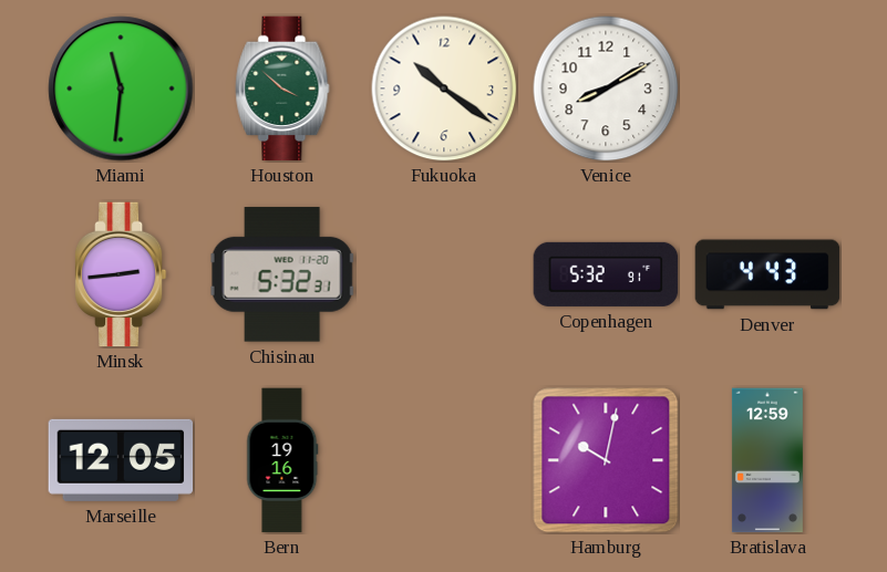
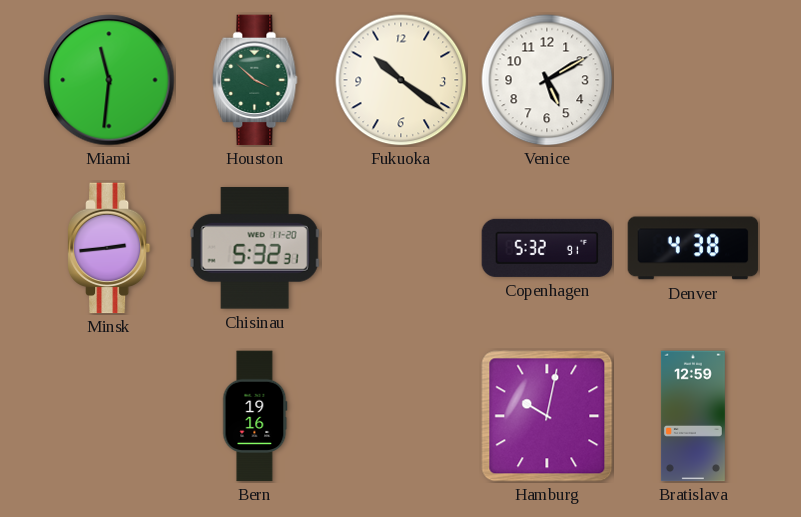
Venice: 8:10 -> 5:10
Denver: 4:43 -> 4:38
Marseille: 12:05 -> none
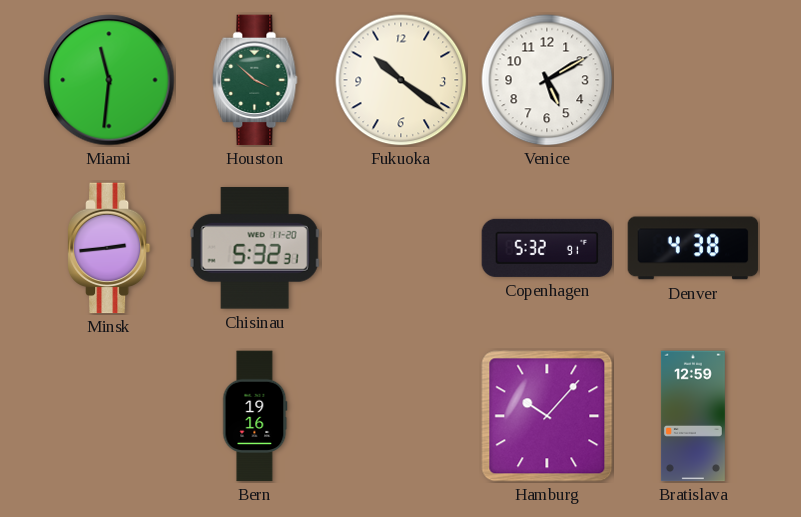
Hamburg: 10:02 -> 10:07
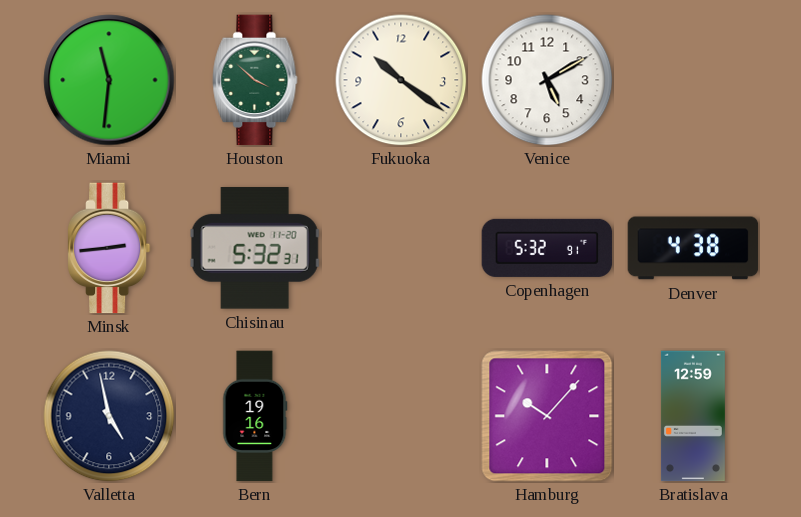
Valletta: none -> 4:58
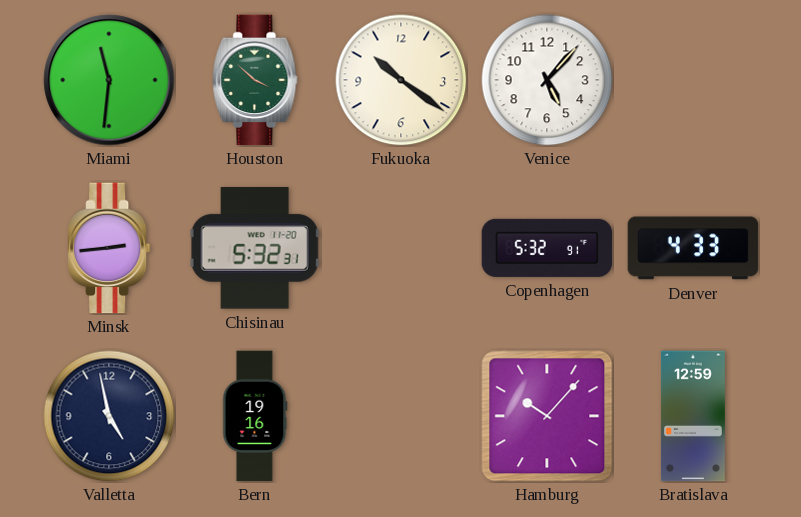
Venice: 5:10 -> 5:07
Denver: 4:38 -> 4:33
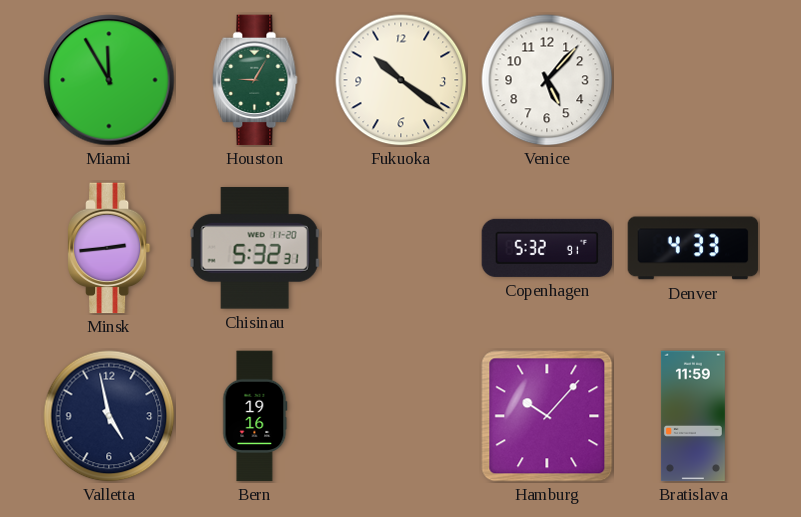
Miami: 11:31 -> 11:55
Houston: 3:52 -> 9:05
Bratislava: 12:59 -> 11:59
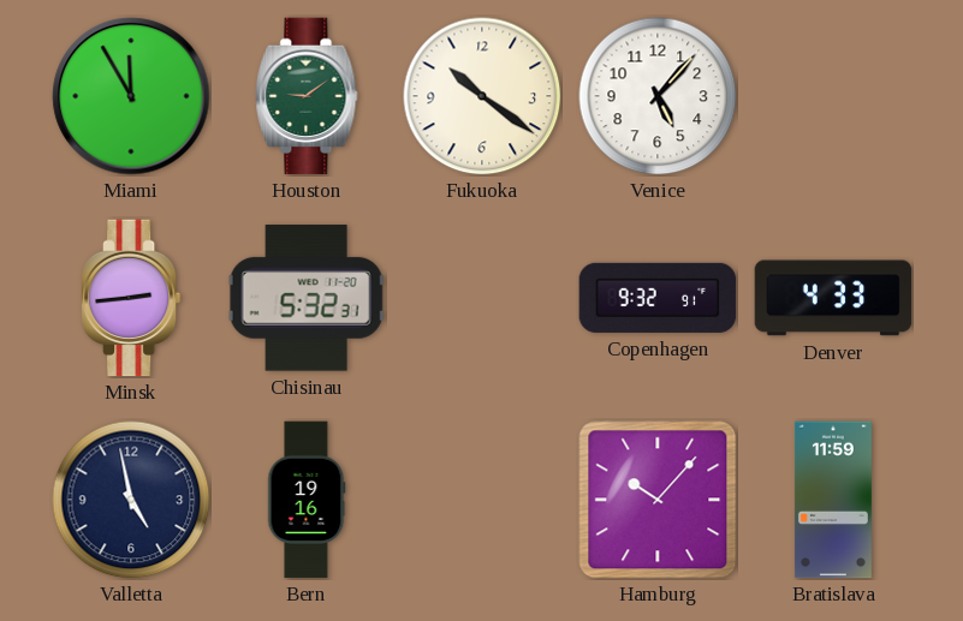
Houston: 9:05 -> 9:09
Copenhagen: 5:32 -> 9:32
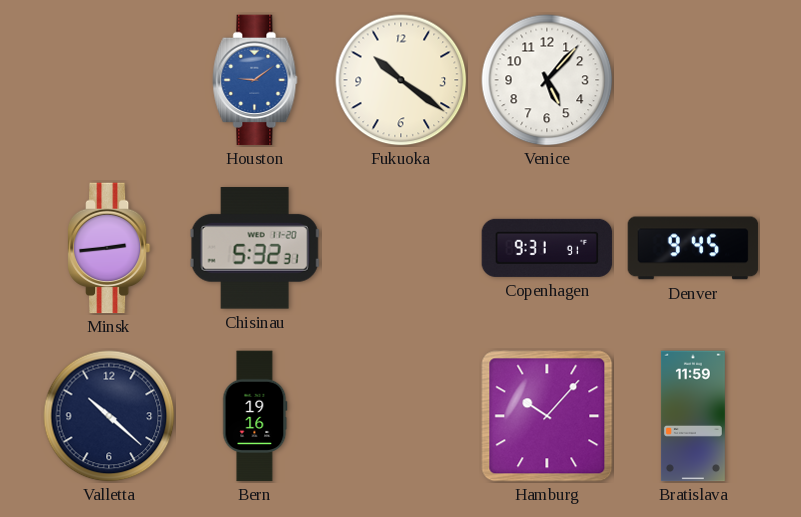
Miami: 11:55 -> none
Houston dial: green -> blue
Copenhagen: 9:32 -> 9:31
Denver: 4:33 -> 9:45
Valletta: 4:58 -> 10:22
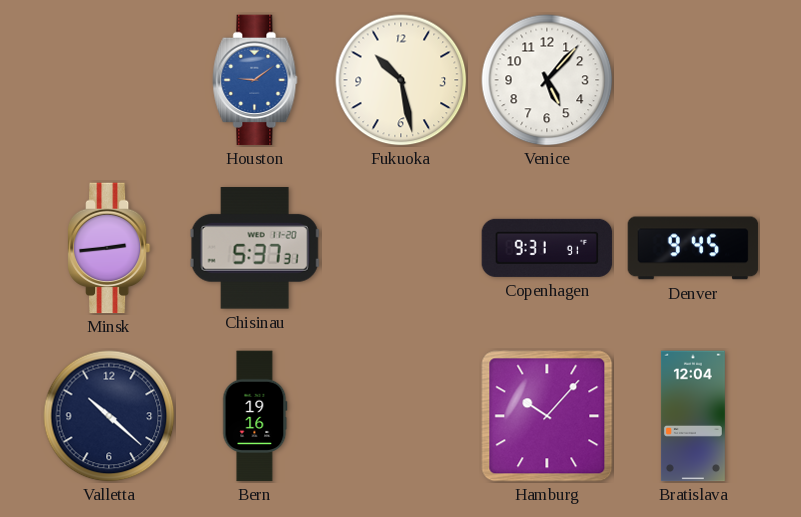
Fukuoka: 10:21 -> 10:28
Chisinau: 5:32 -> 5:37
Bratislava: 11:59 -> 12:04
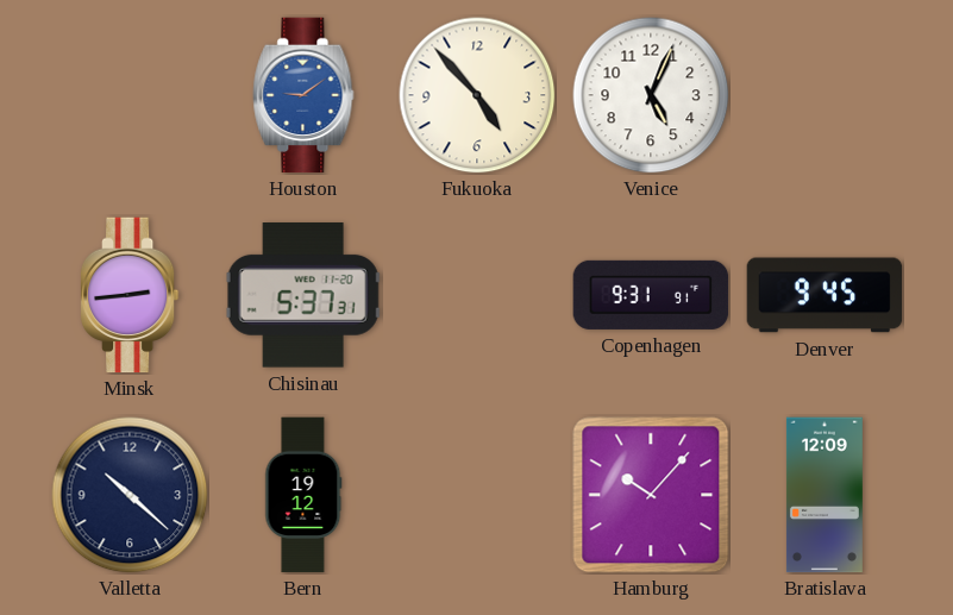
Fukuoka: 10:28 -> 4:53
Venice: 5:07 -> 5:04
Bern: 19:16 -> 19:12
Bratislava: 12:04 -> 12:09
